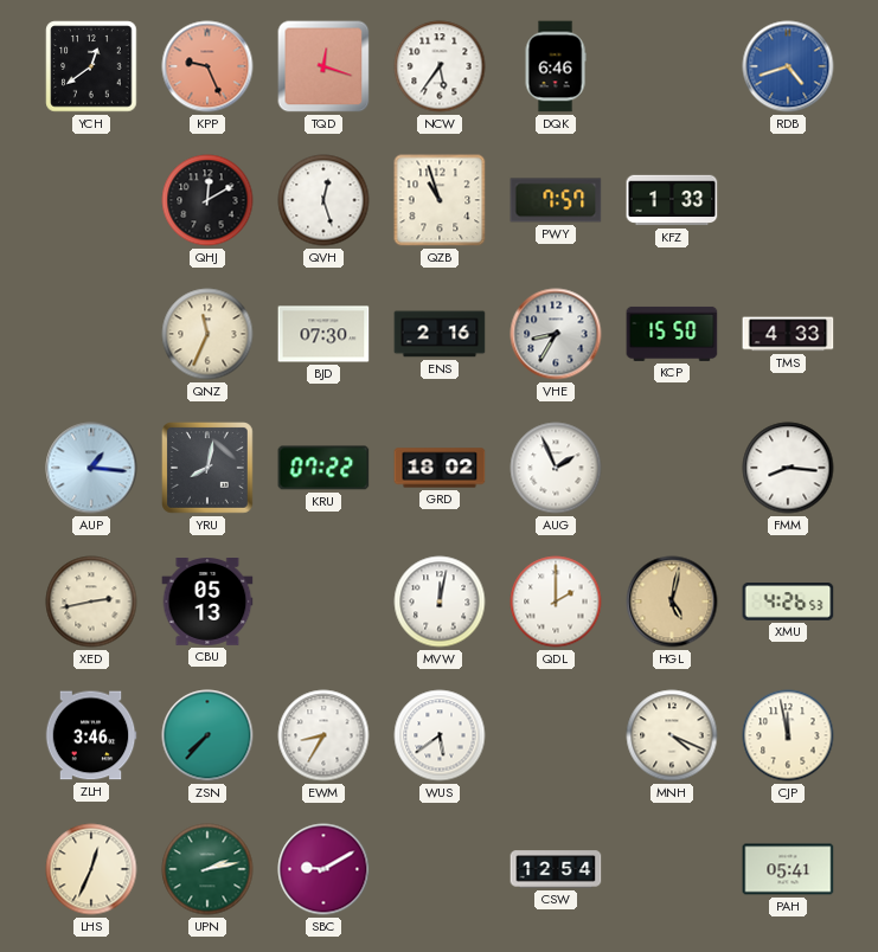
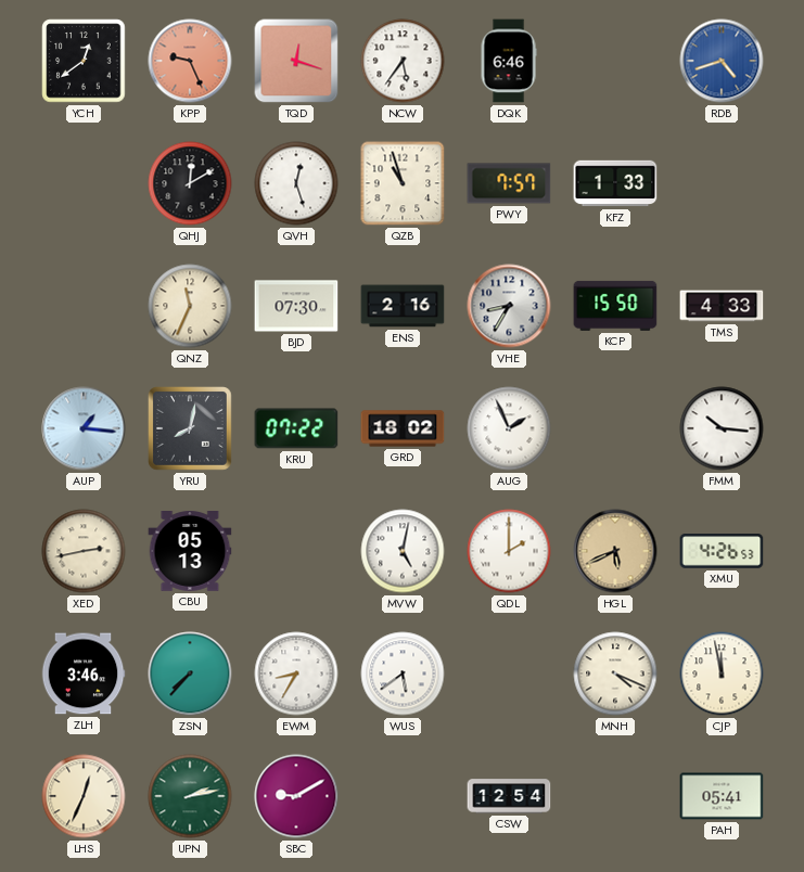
FMM: 8:16 -> 10:16
MVW: 12:02 -> 5:02
HGL: 5:02 -> 5:41
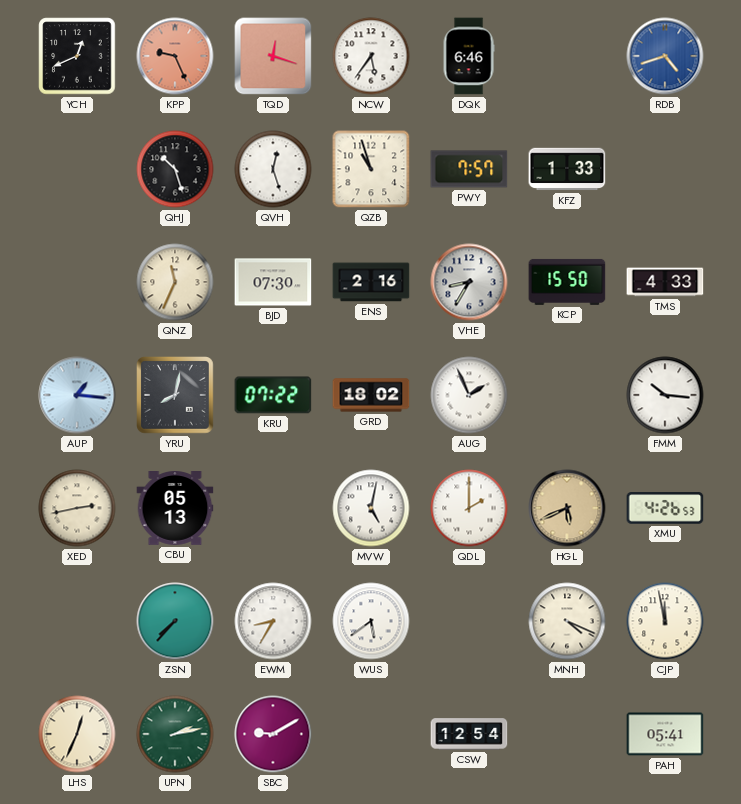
YCH: 12:39 -> 12:41
QHJ: 12:10 -> 10:27
ZLH: 3:46 -> none
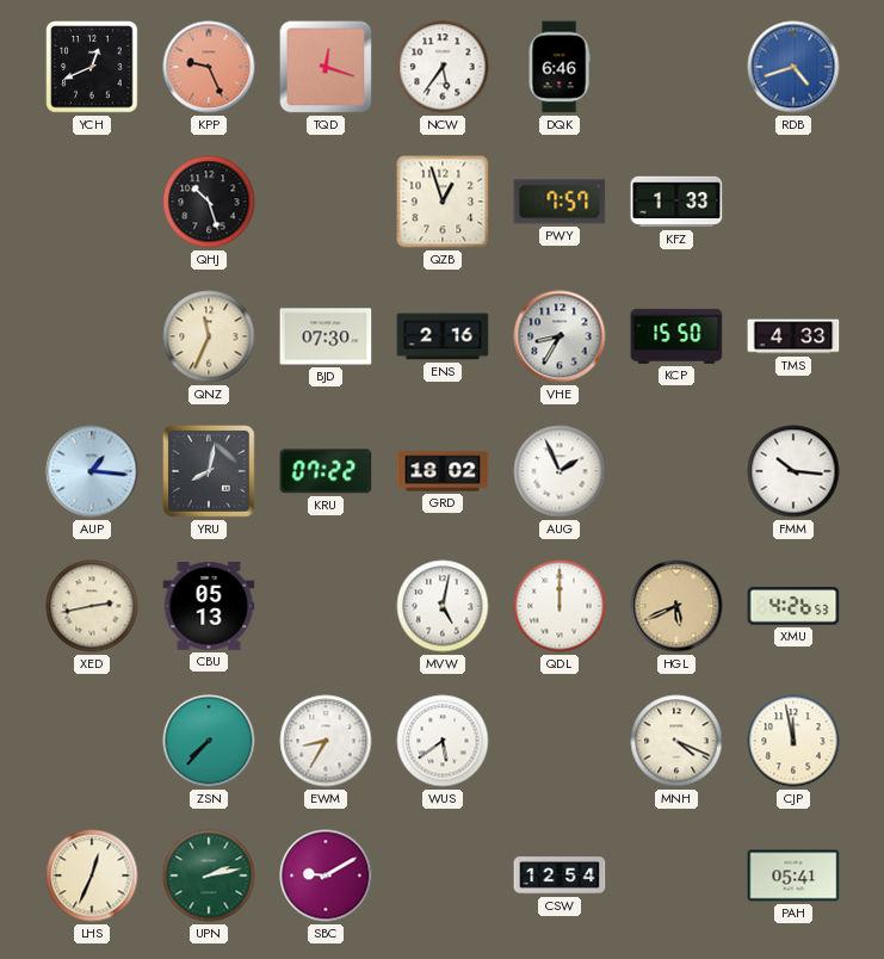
QVH: 12:27 -> none
QZB: 10:57 -> 12:57
QDL: 2:00 -> 12:00
